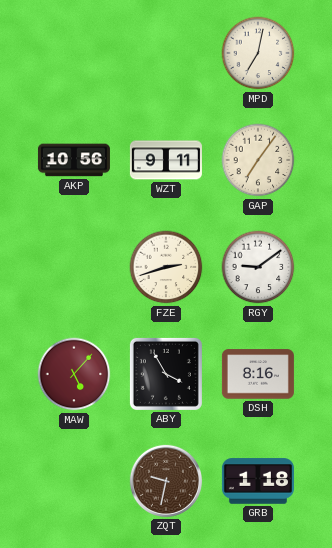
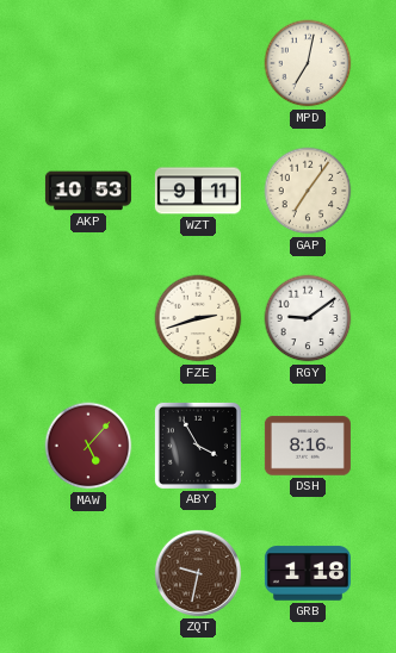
AKP: 10:56 -> 10:53
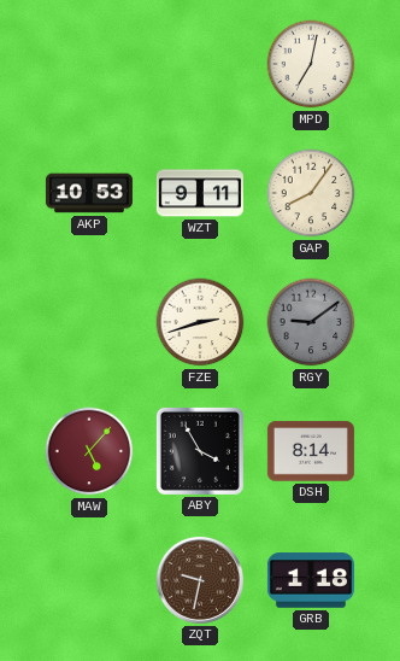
GAP: 7:06 -> 8:06
RGY dial: white -> grey
DSH: 8:16 -> 8:14
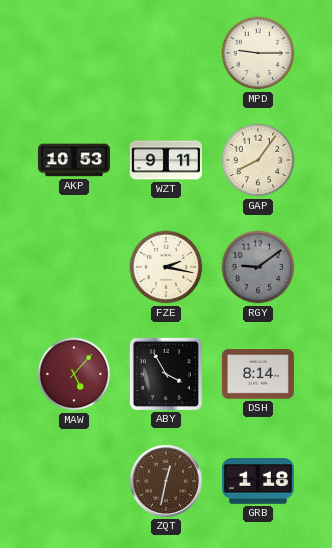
MPD: 7:02 -> 9:15
FZE: 2:42 -> 2:17
ZQT: 9:32 -> 12:32
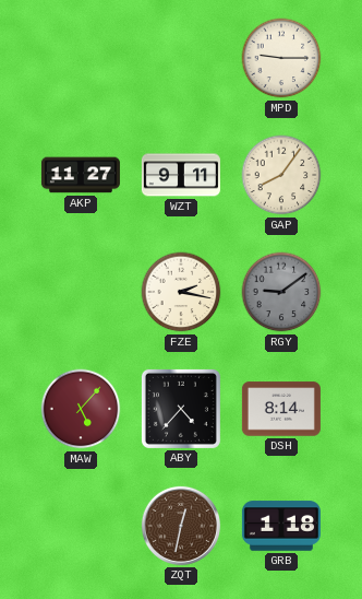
AKP: 10:53 -> 11:27
ABY: 3:55 -> 4:37
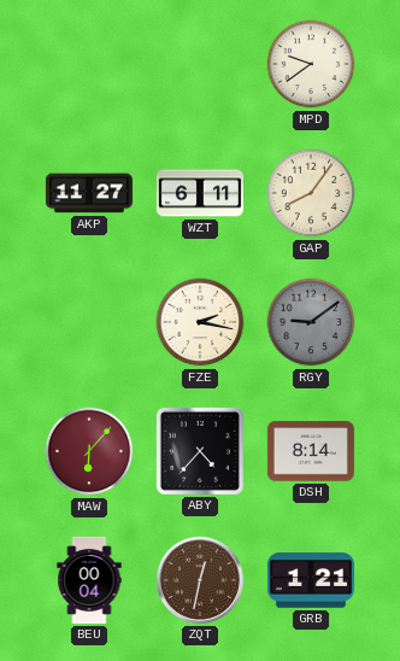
MPD: 9:15 -> 9:39
WZT: 9:11 -> 6:11
MAW: 5:07 -> 6:07
BEU: none -> 00:04
GRB: 1:18 -> 1:21
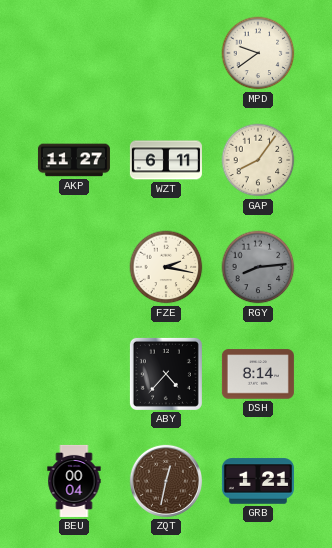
RGY: 9:09 -> 8:14
MAW: 6:07 -> none
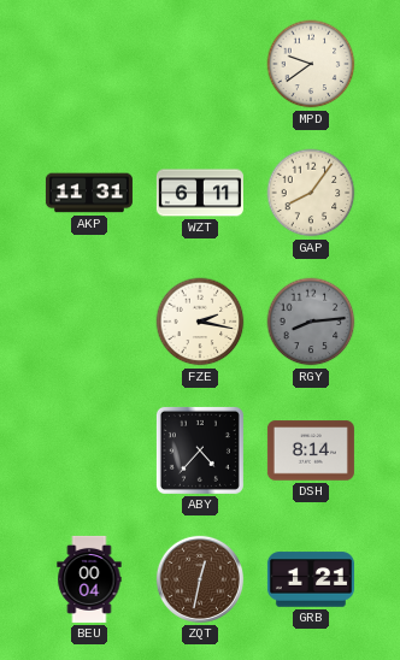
AKP: 11:27 -> 11:31
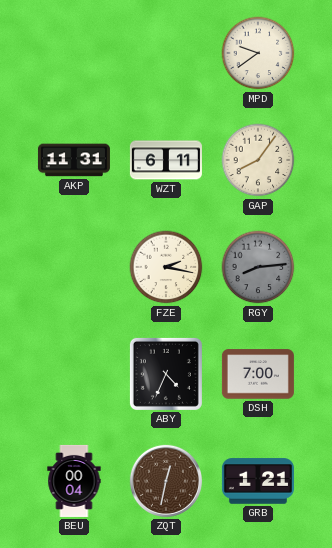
ABY: 4:37 -> 4:34
DSH: 8:14 -> 7:00
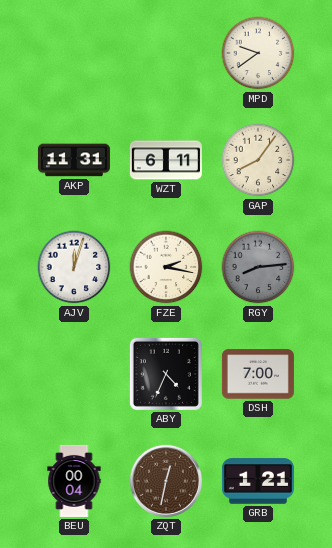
AJV: none -> 12:03
